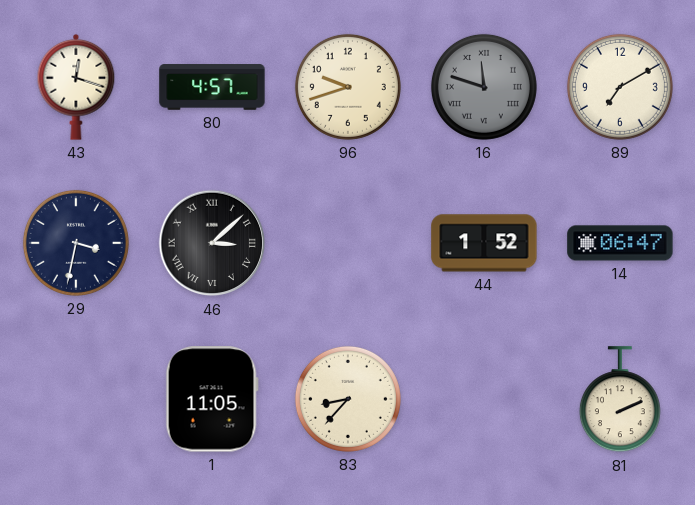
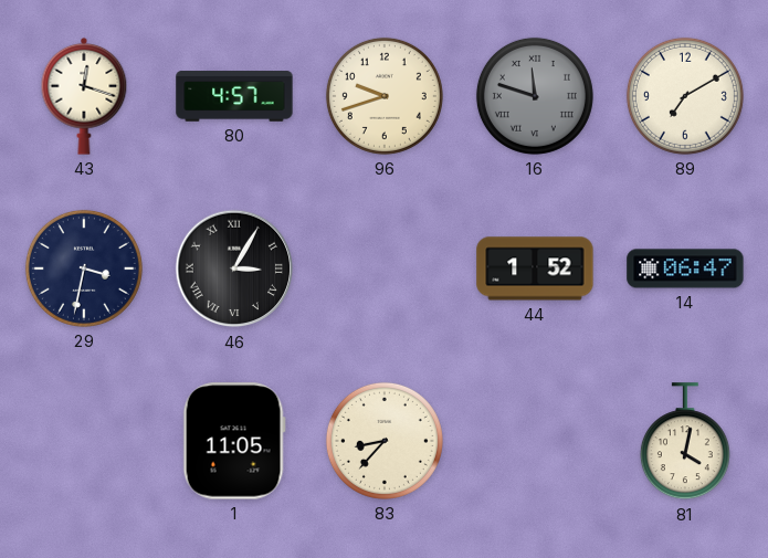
46: 3:08 -> 3:05
81: 2:11 -> 4:02
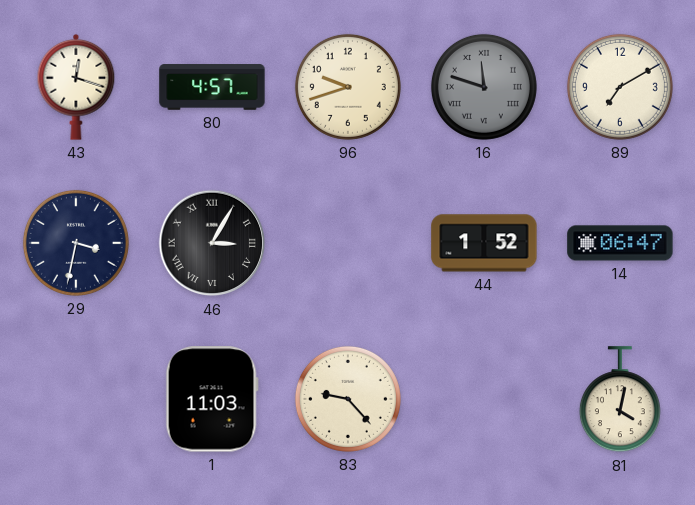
1: 11:05 -> 11:03
83: 8:37 -> 9:23
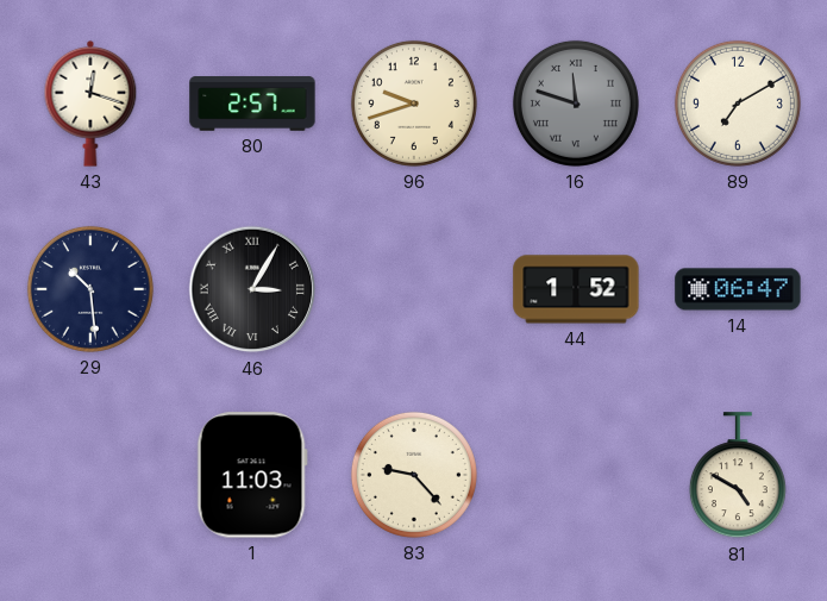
80: 4:57 -> 2:57
29: 3:32 -> 10:29
81: 4:02 -> 4:50
